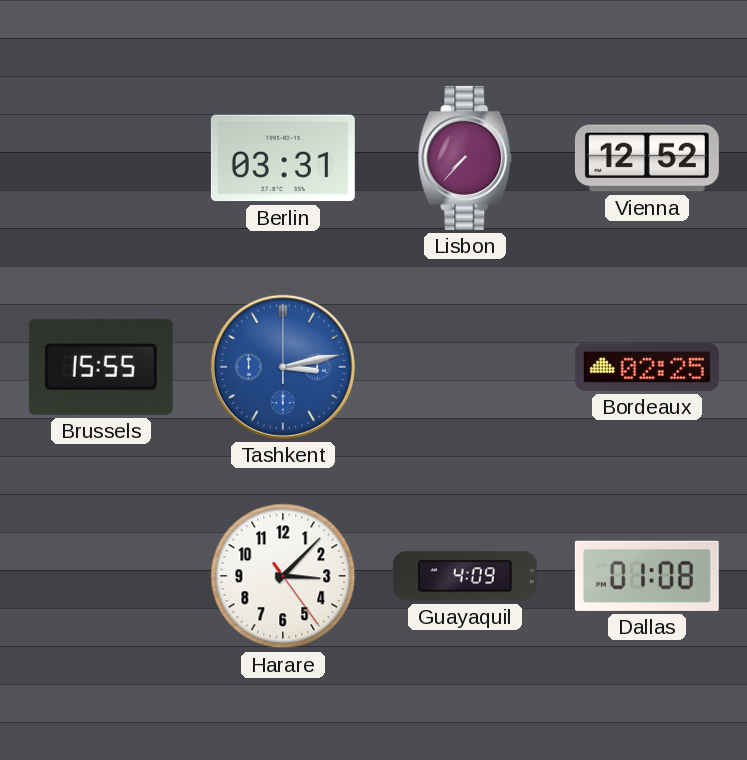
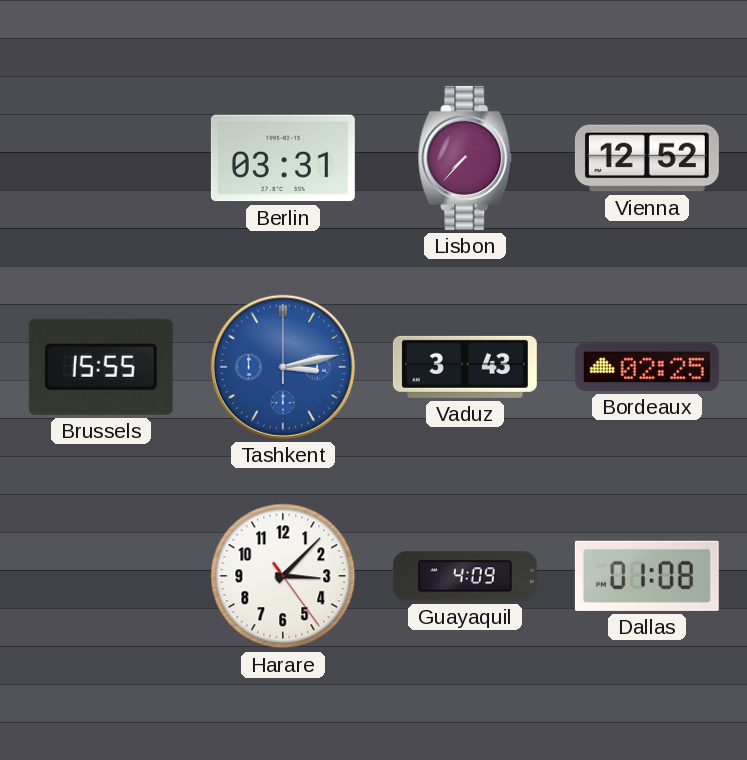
Vaduz: none -> 3:43
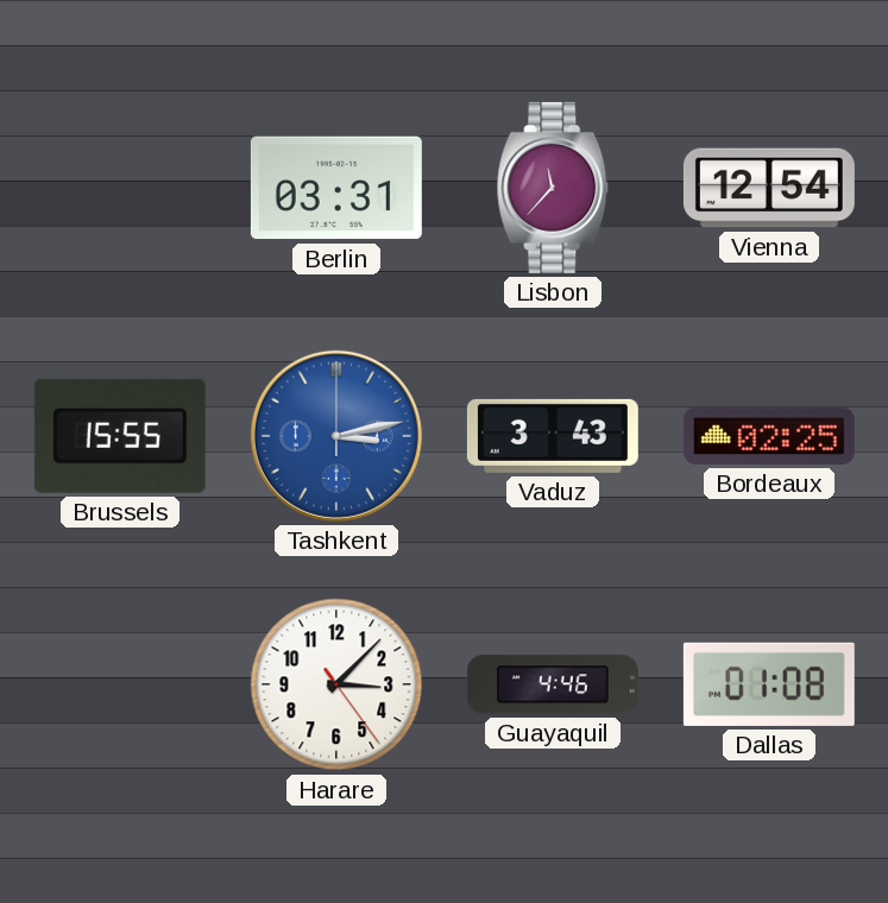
Lisbon: 7:37 -> 11:37
Vienna: 12:52 -> 12:54
Guayaquil: 4:09 -> 4:46
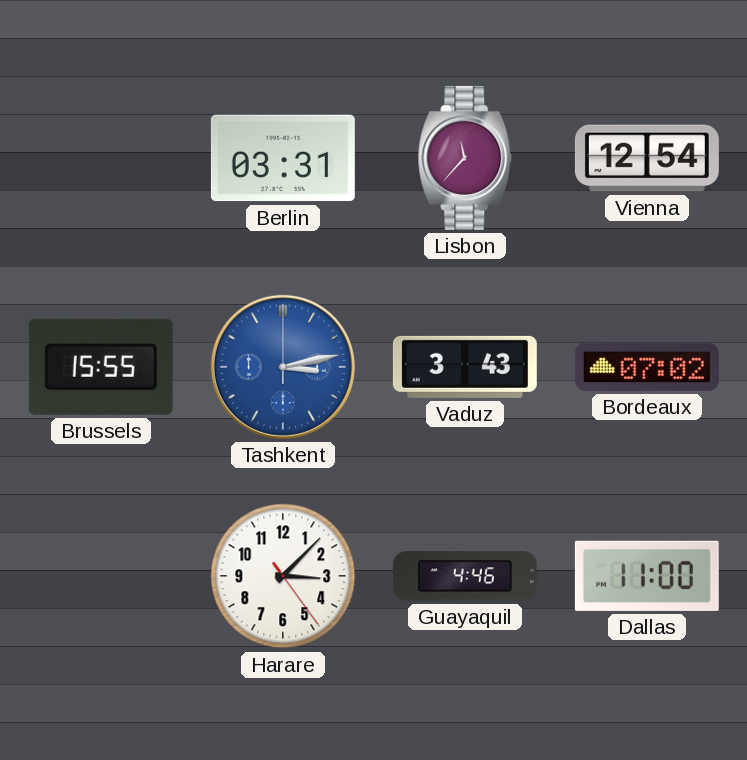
Bordeaux: 02:25 -> 07:02
Dallas: 01:08 -> 11:00
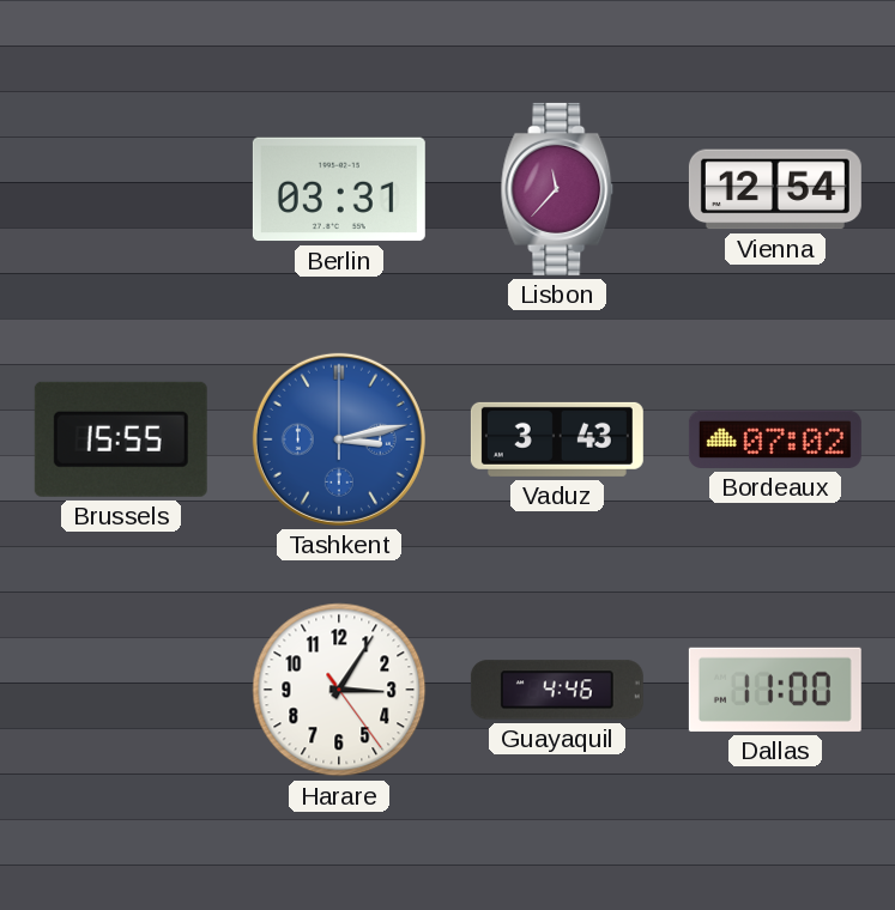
Harare: 3:07 -> 3:05
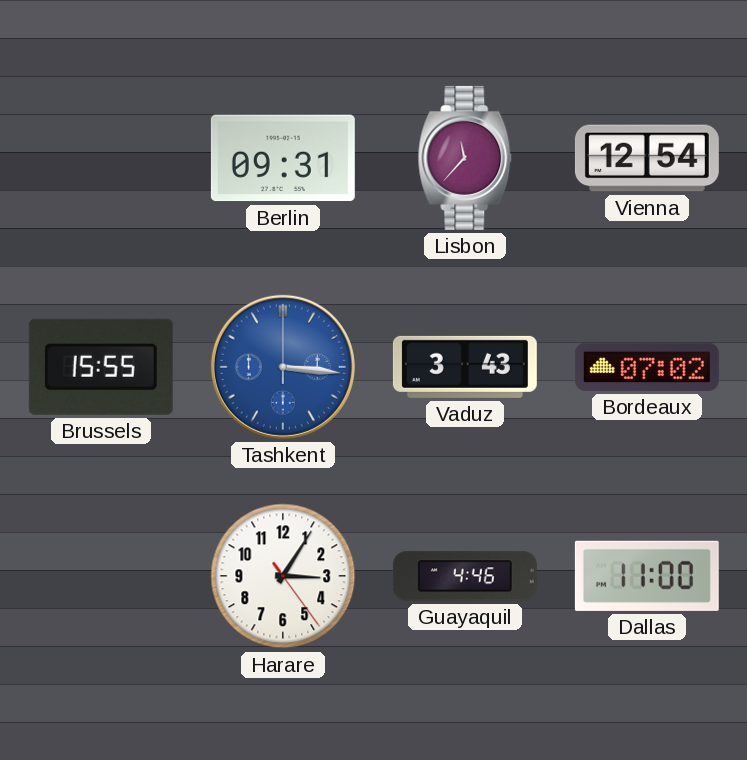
Berlin: 03:31 -> 09:31
Tashkent: 3:13 -> 3:16
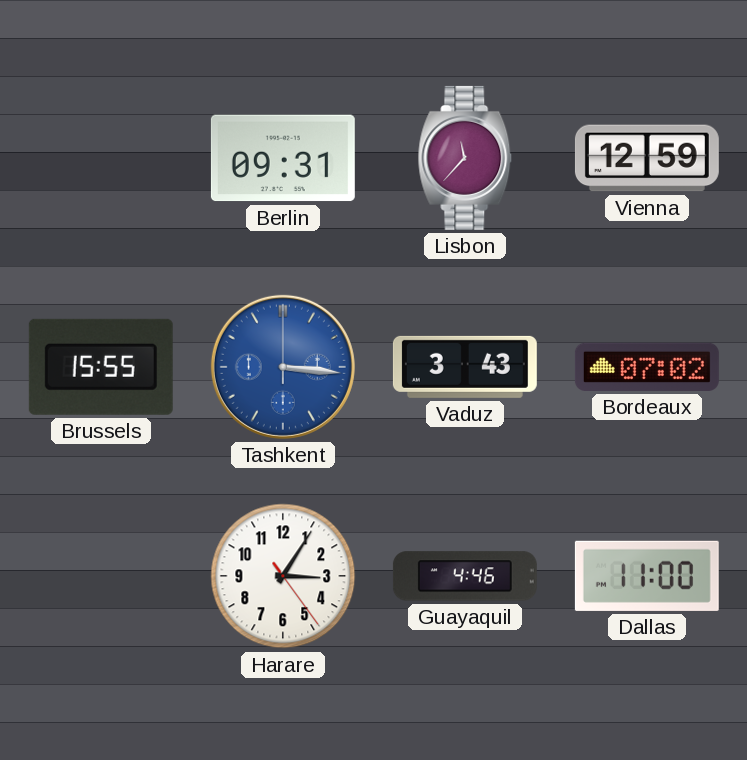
Vienna: 12:54 -> 12:59
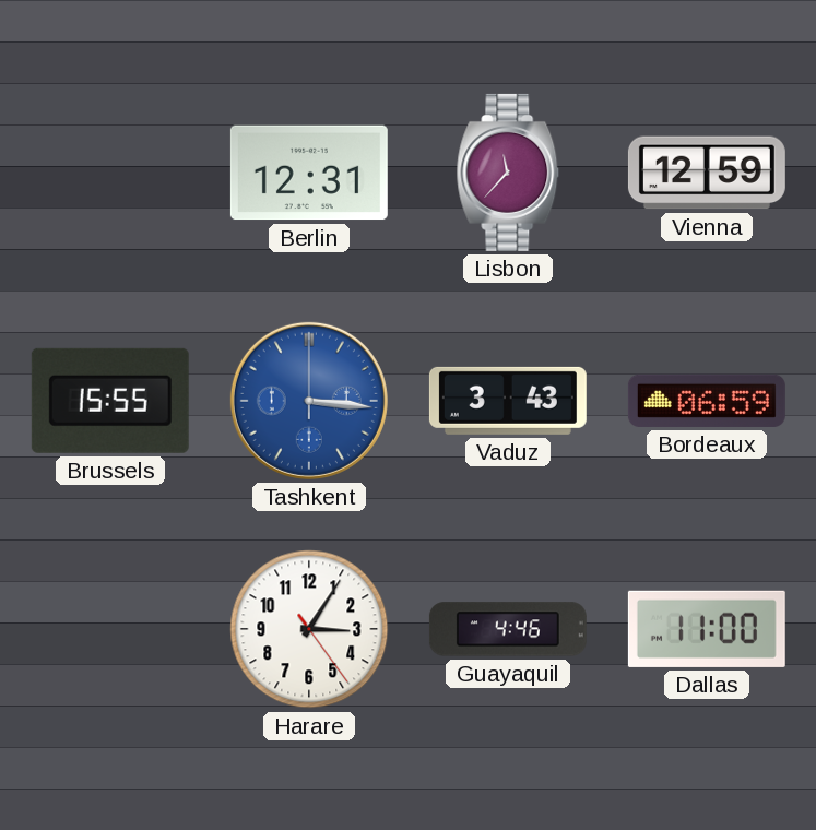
Berlin: 09:31 -> 12:31
Bordeaux: 07:02 -> 06:59
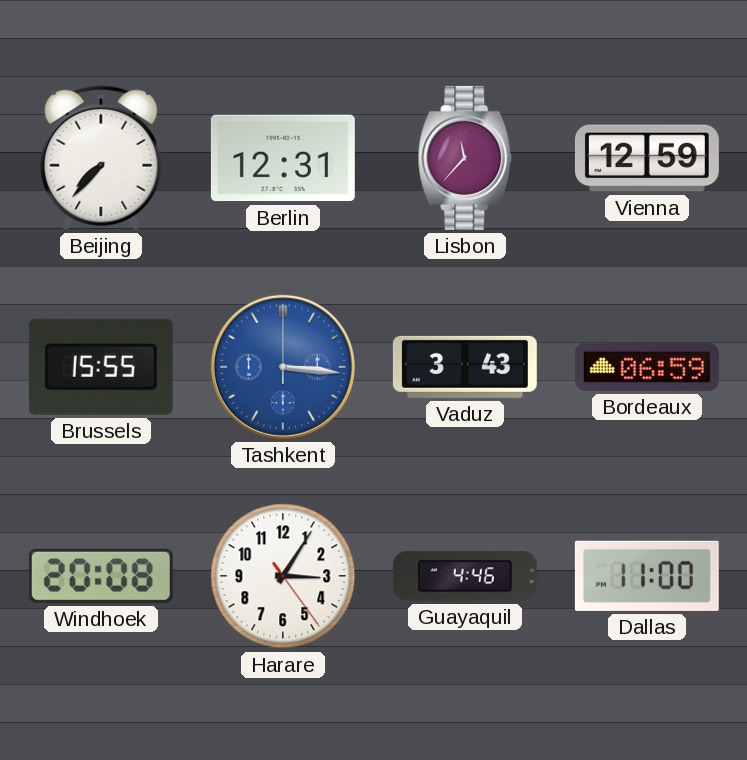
Beijing: none -> 7:37
Windhoek: none -> 20:08
